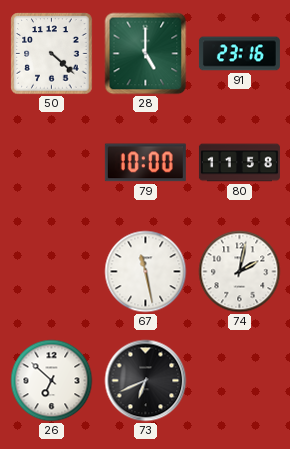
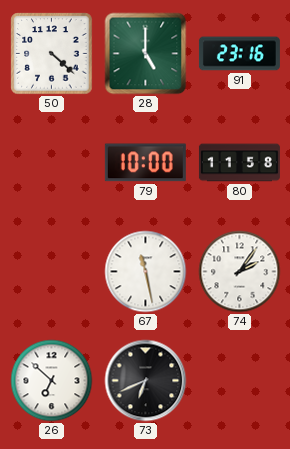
74: 2:02 -> 2:06
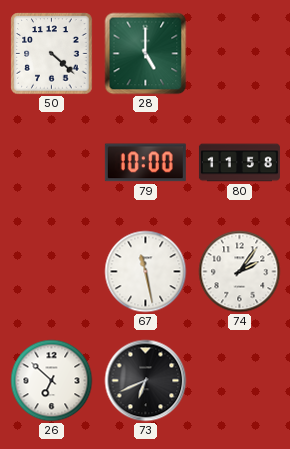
91: 23:16 -> none
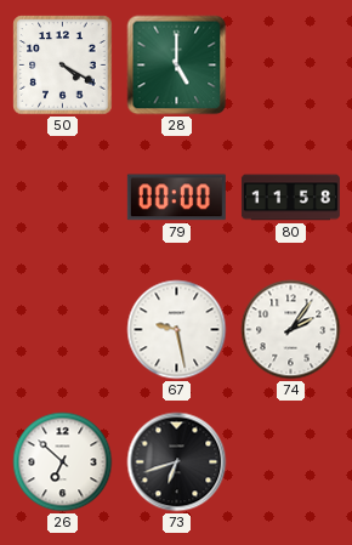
50: 4:22 -> 4:20
79: 10:00 -> 00:00
67: 11:28 -> 9:28
73: 6:41 -> 6:42
